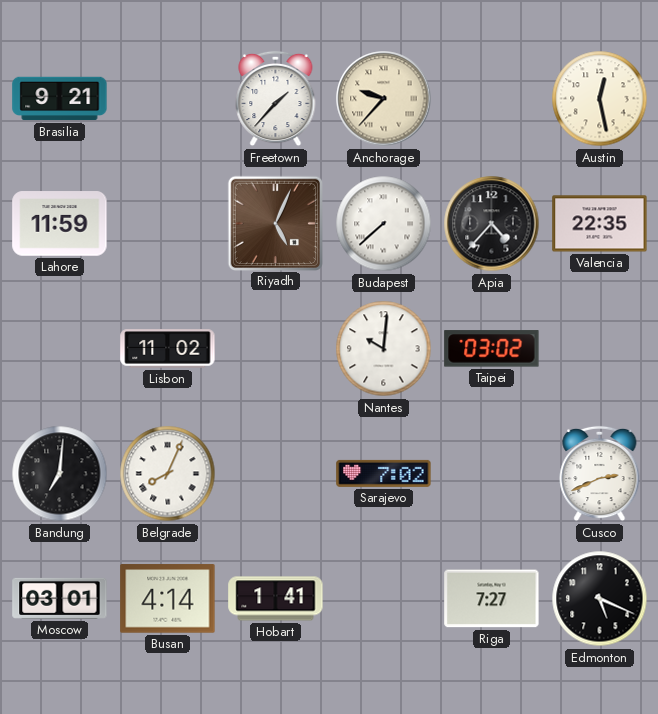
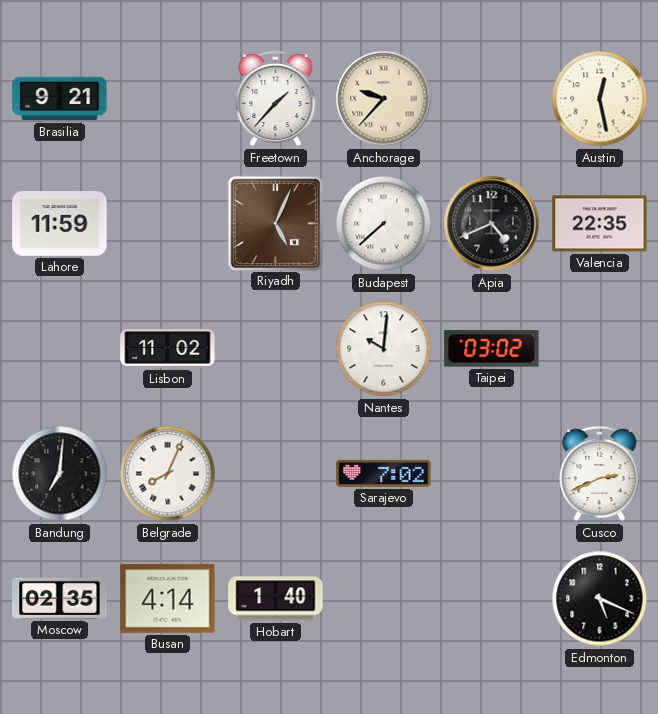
Apia: 4:37 -> 4:41
Moscow: 03:01 -> 02:35
Hobart: 1:41 -> 1:40
Riga: 7:27 -> none
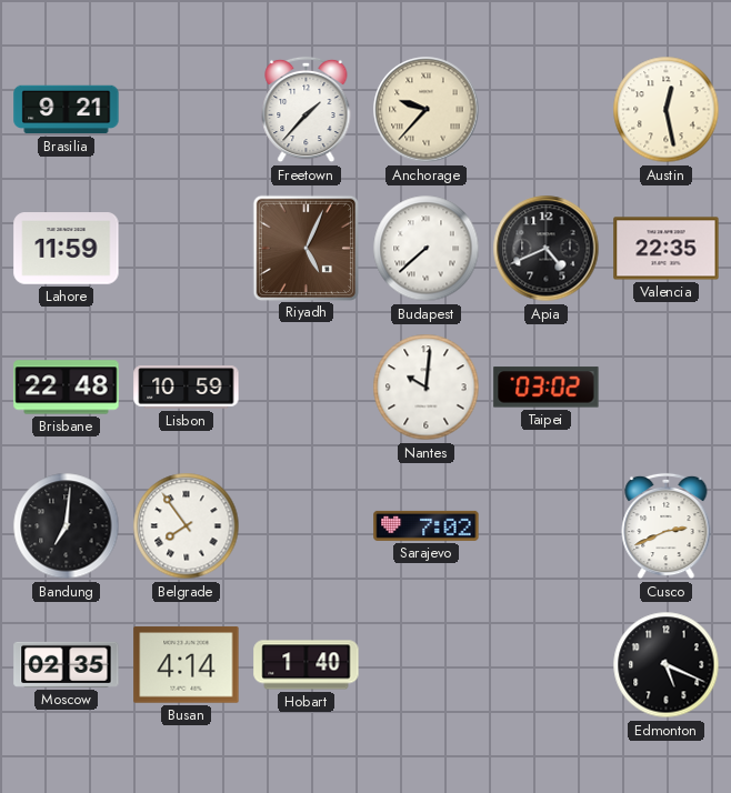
Brisbane: none -> 22:48
Lisbon: 11:02 -> 10:59
Belgrade: 8:04 -> 7:54
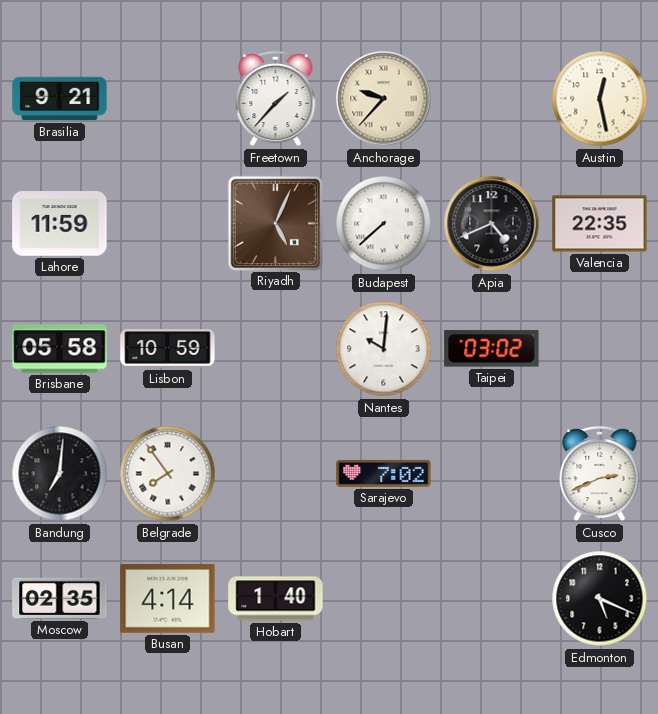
Brisbane: 22:48 -> 05:58
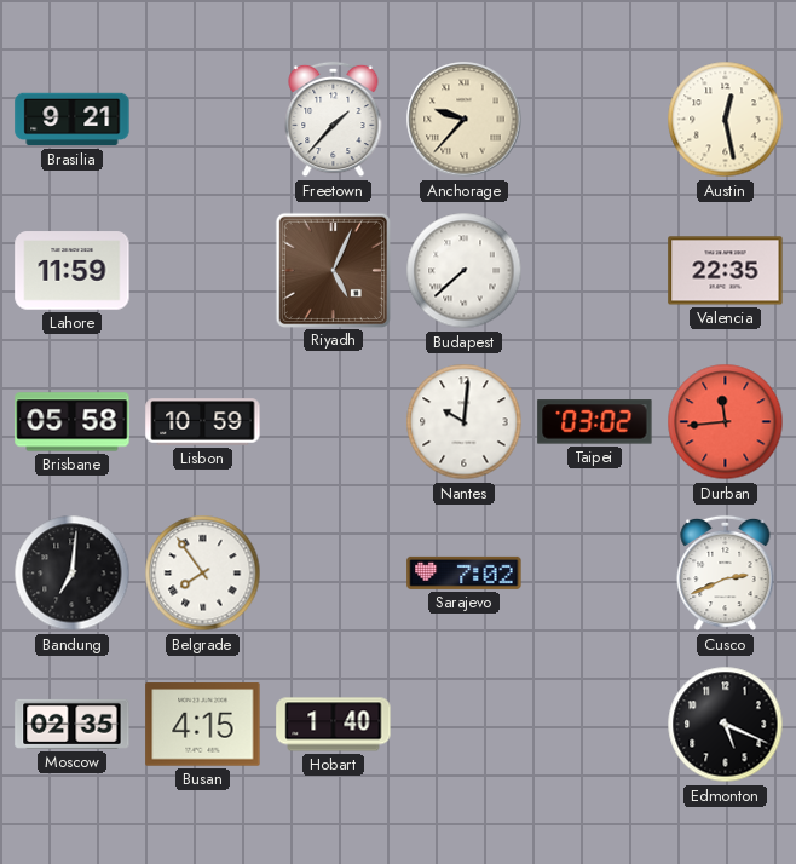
Apia: 4:41 -> none
Durban: none -> 11:44
Busan: 4:14 -> 4:15
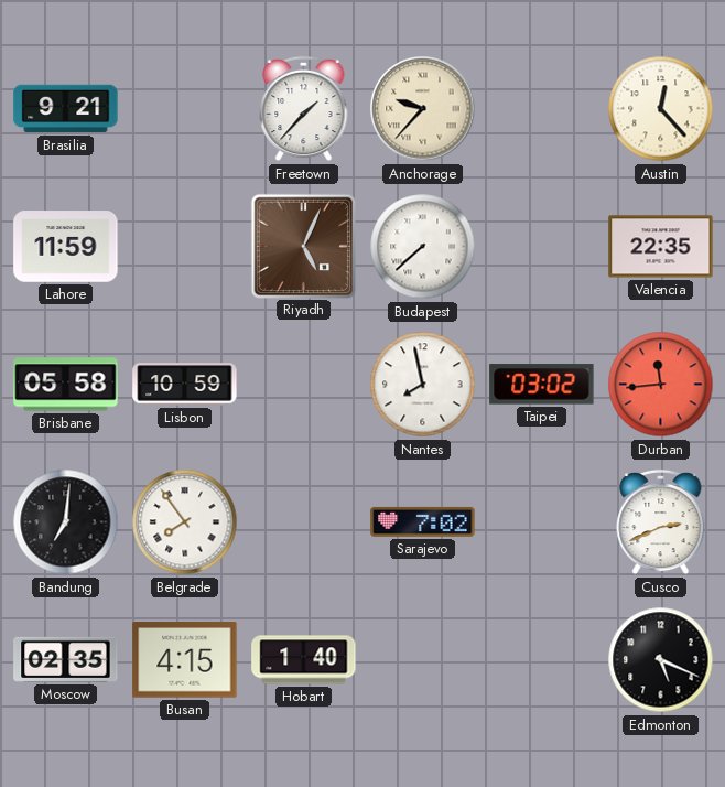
Austin: 12:28 -> 12:23
Nantes: 10:01 -> 7:58
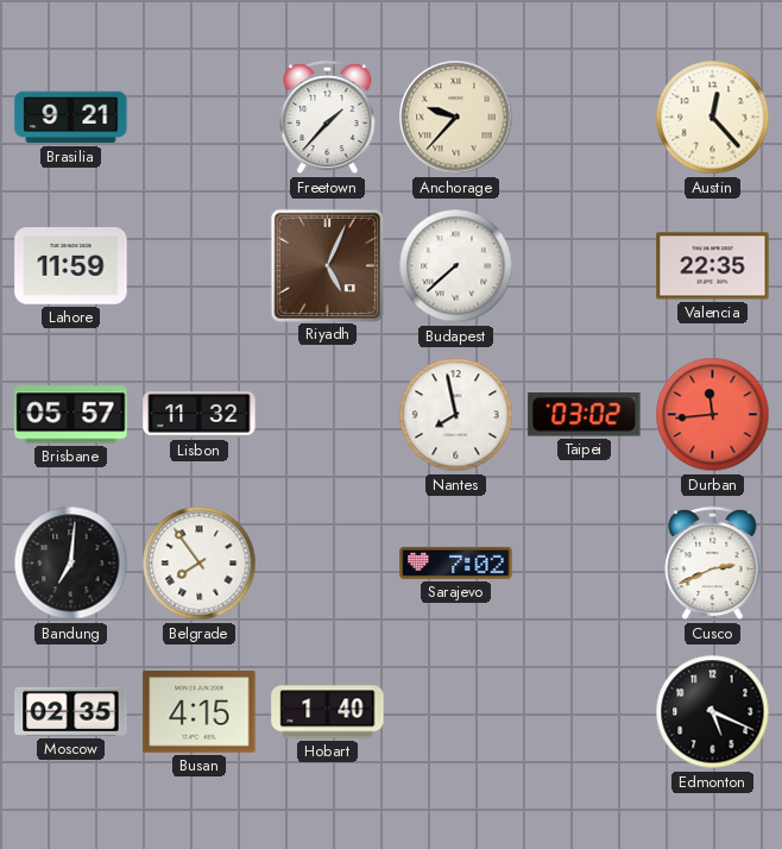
Brisbane: 05:58 -> 05:57
Lisbon: 10:59 -> 11:32
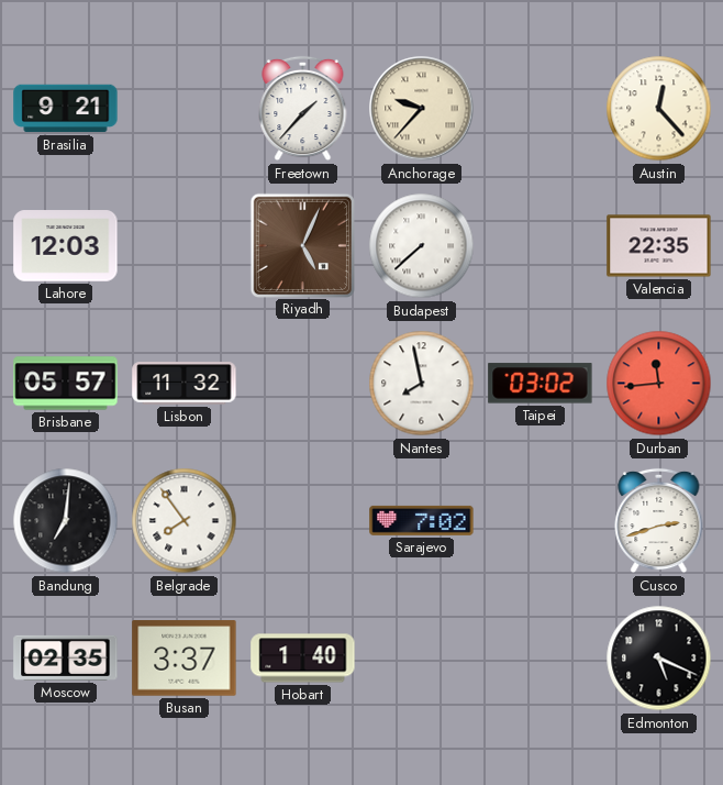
Lahore: 11:59 -> 12:03
Cusco: 2:41 -> 2:42
Busan: 4:15 -> 3:37
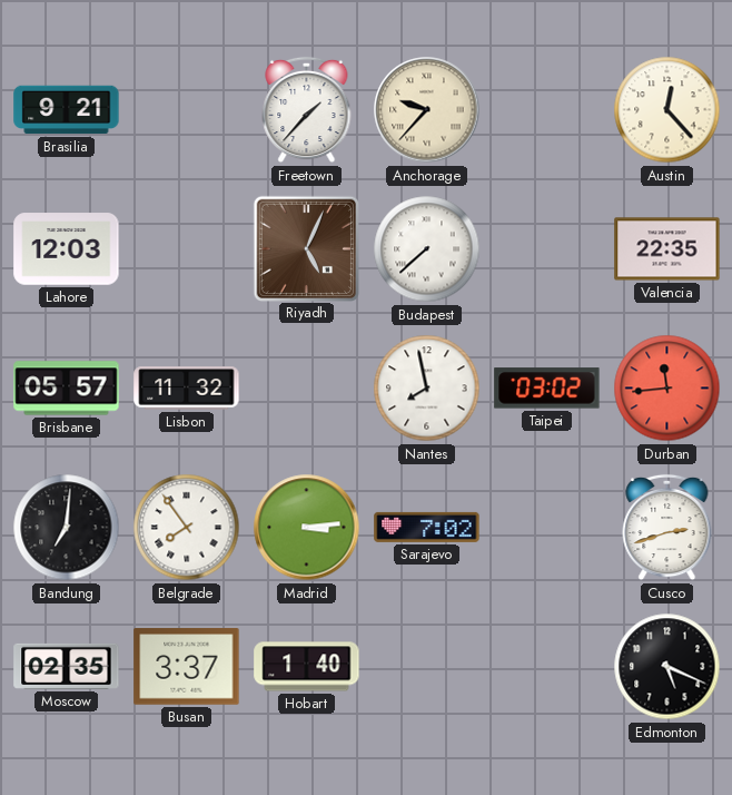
Madrid: none -> 3:14
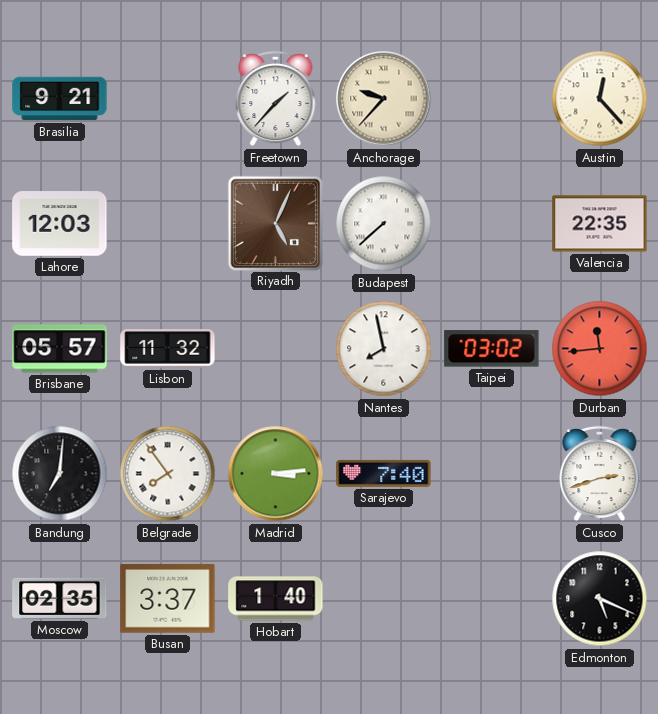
Sarajevo: 7:02 -> 7:40
